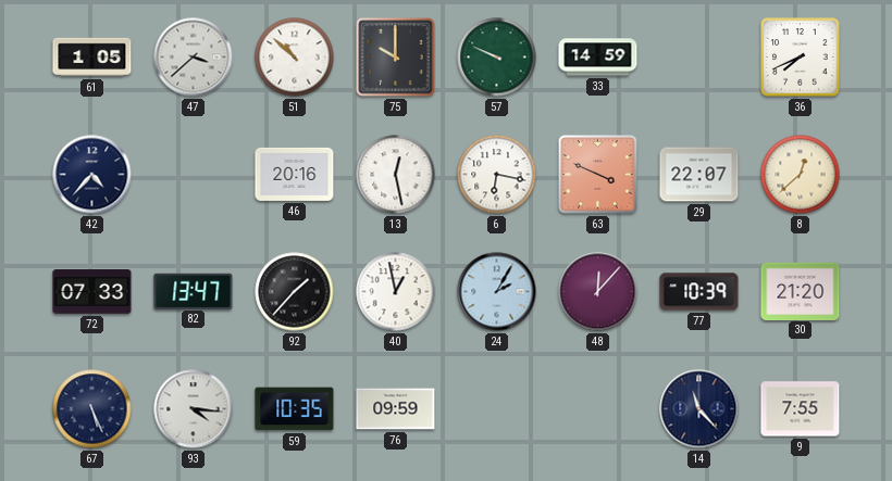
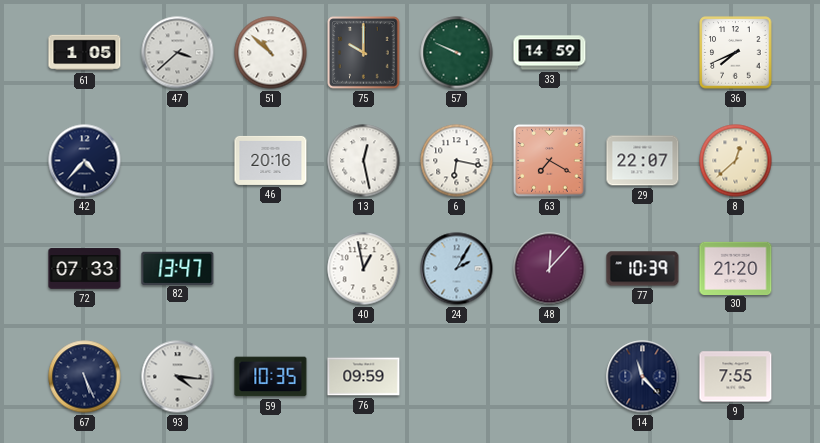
63: 3:49 -> 7:20
92: 1:37 -> none
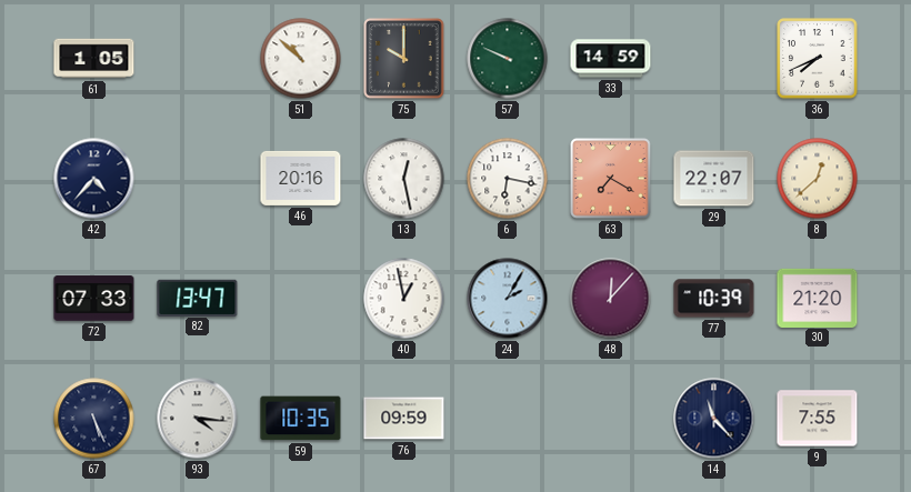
47: 3:38 -> none
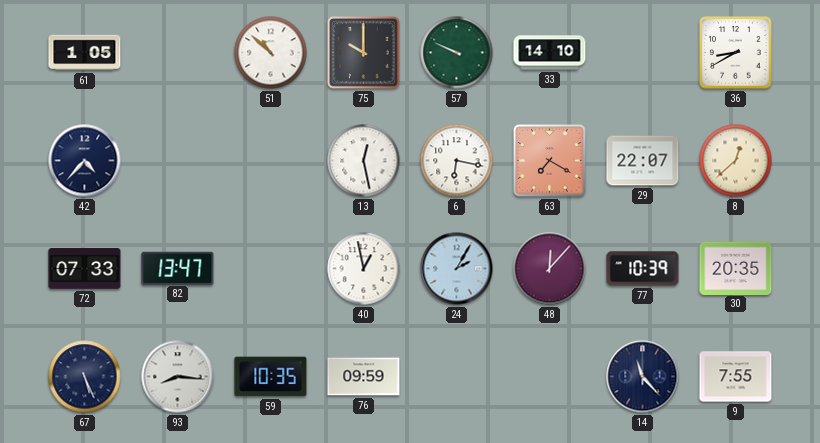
33: 14:59 -> 14:10
36: 7:41 -> 8:40
46: 20:16 -> none
30: 21:20 -> 20:35
93: 4:16 -> 8:16
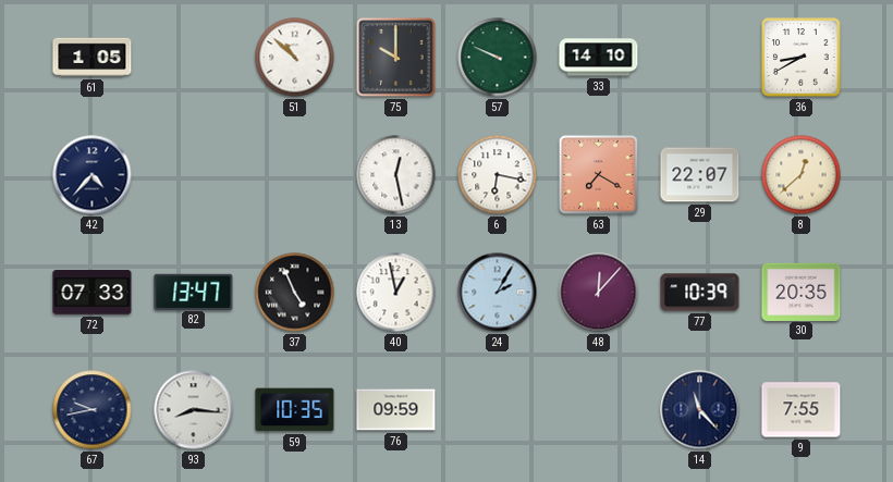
37: none -> 4:56
67: 5:26 -> 9:43
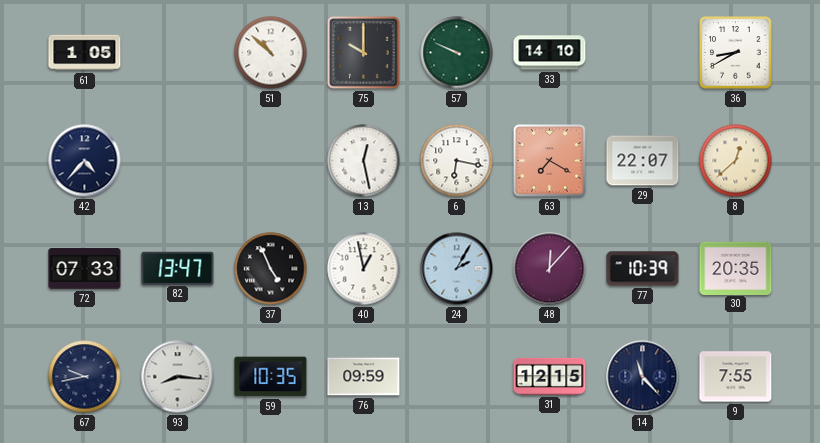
31: none -> 12:15
